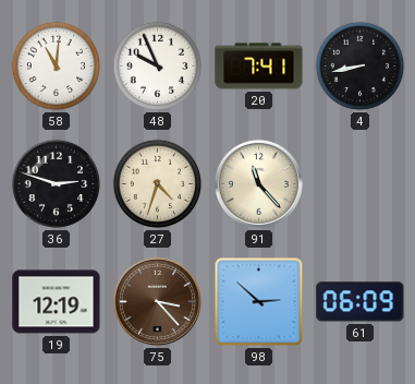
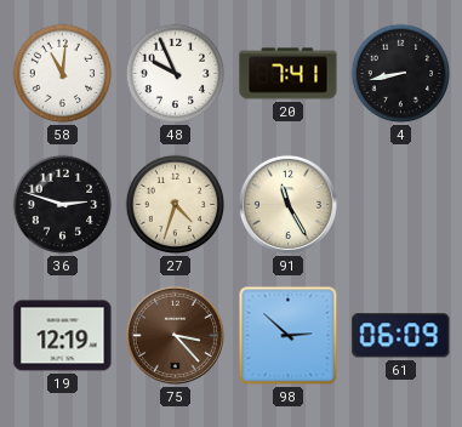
91: 11:23 -> 11:25
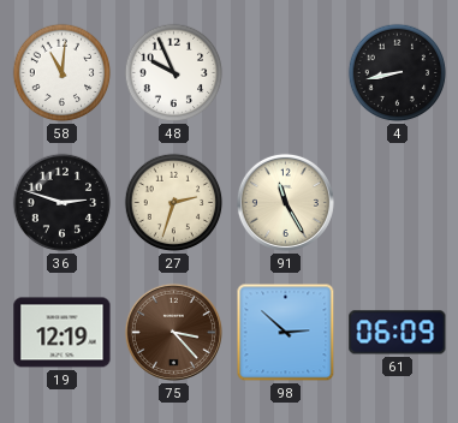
20: 7:41 -> none
27: 4:33 -> 2:33
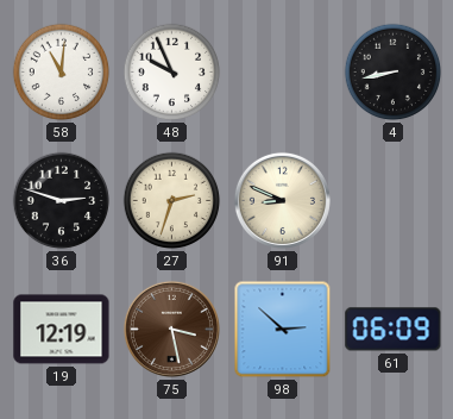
91: 11:25 -> 8:49
75: 3:23 -> 3:28
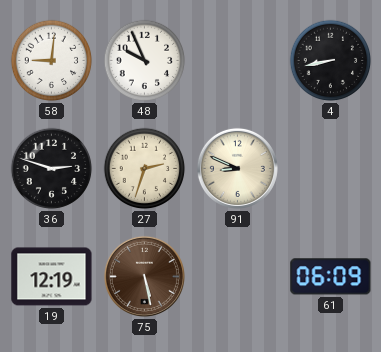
58: 11:01 -> 9:01
75: 3:28 -> 5:28
98: 2:52 -> none
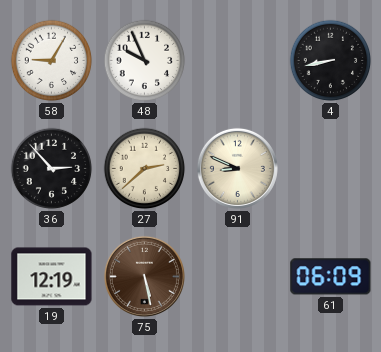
58: 9:01 -> 9:05
36: 2:48 -> 2:53
27: 2:33 -> 2:38
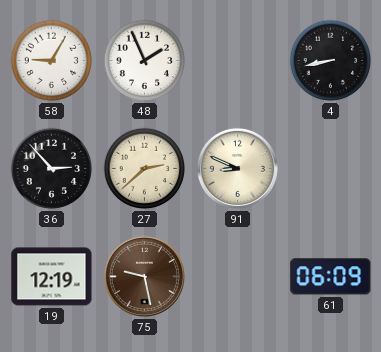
48: 9:56 -> 1:56
75: 5:28 -> 9:28
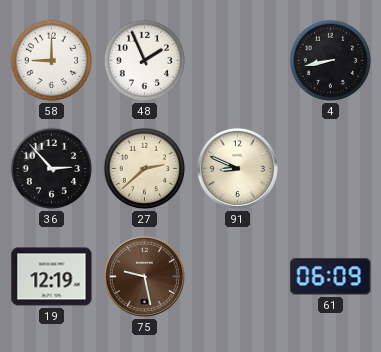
58: 9:05 -> 9:00
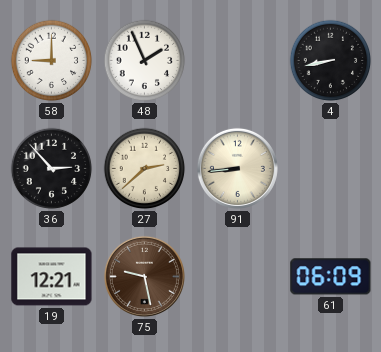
91: 8:49 -> 8:44
19: 12:19 -> 12:21
